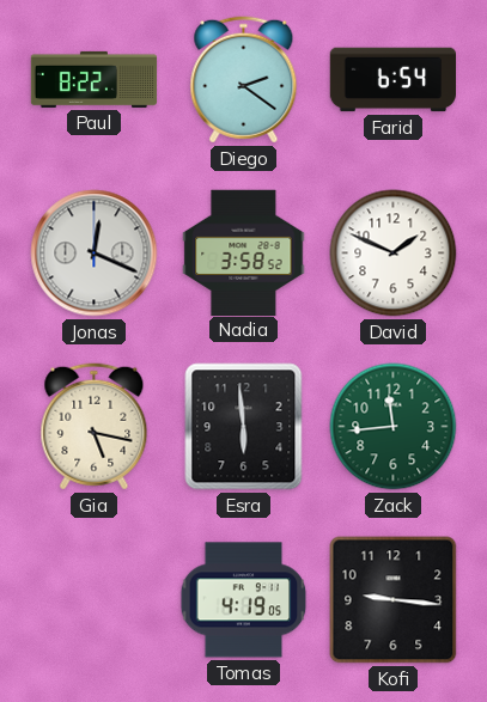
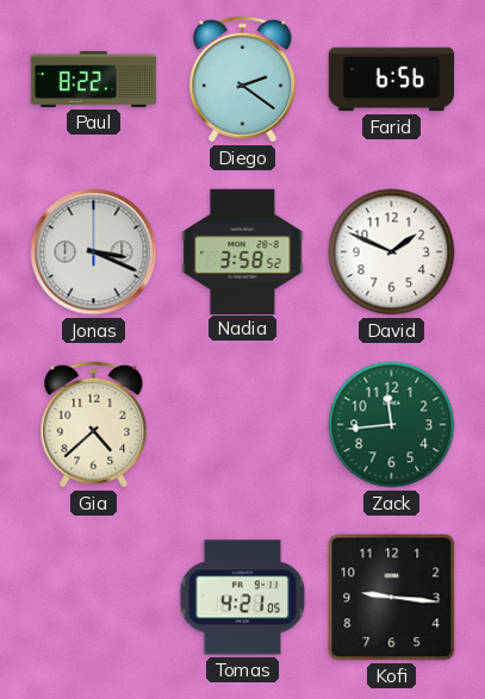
Farid: 6:54 -> 6:56
Jonas: 12:19 -> 3:19
Gia: 5:17 -> 4:38
Esra: 5:59 -> none
Tomas: 4:19 -> 4:21
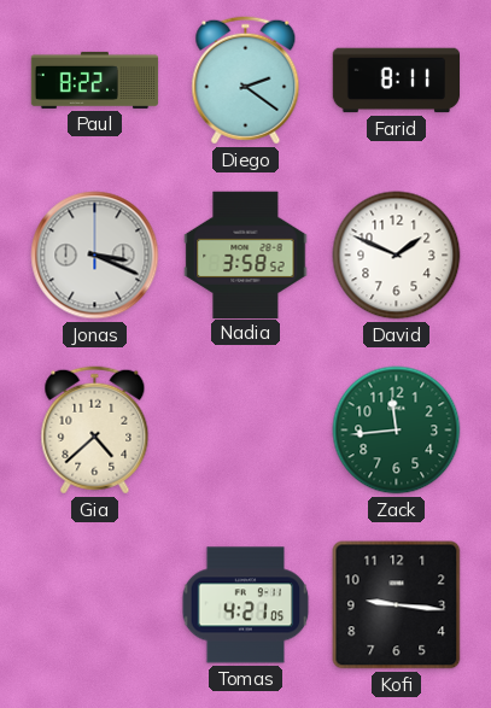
Farid: 6:56 -> 8:11
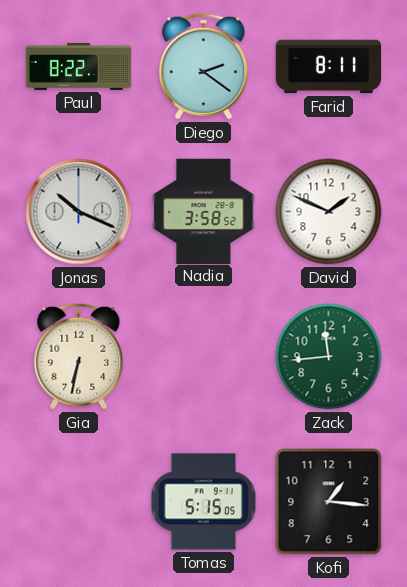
Jonas: 3:19 -> 10:19
Gia: 4:38 -> 6:32
Tomas: 4:21 -> 5:15
Kofi: 9:16 -> 1:16
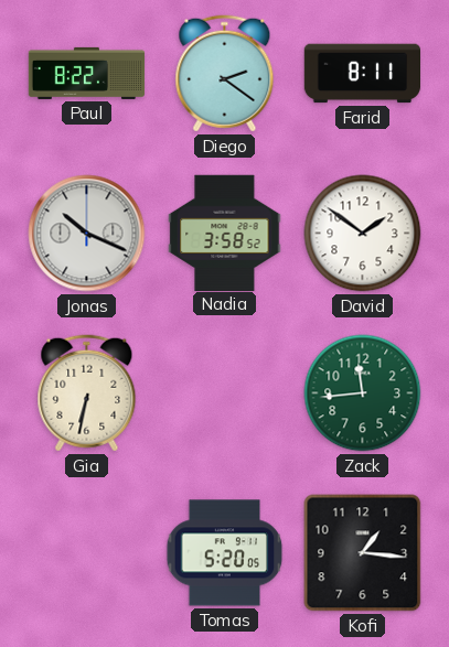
David: 1:49 -> 1:51
Tomas: 5:15 -> 5:20
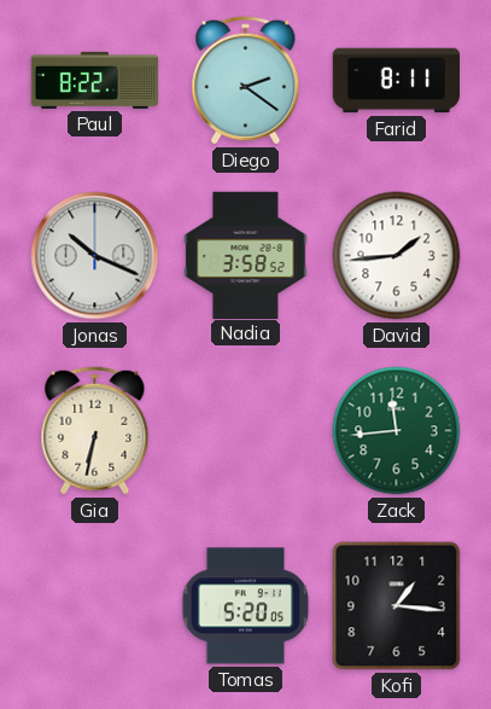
David: 1:51 -> 1:44
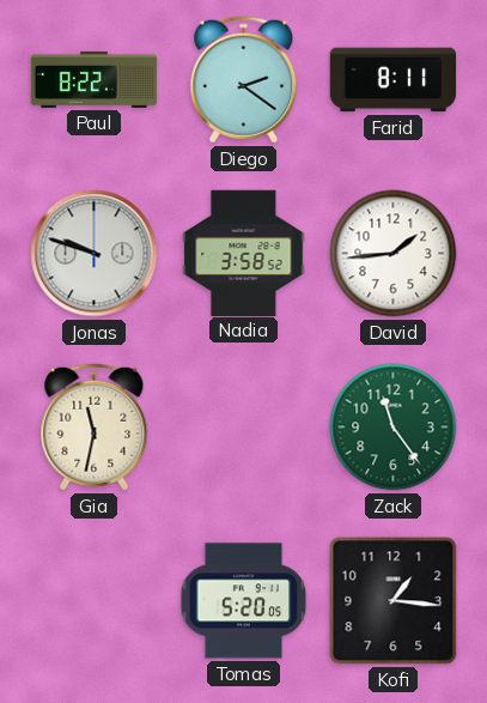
Jonas: 10:19 -> 9:48
Gia: 6:32 -> 11:32
Zack: 11:44 -> 11:24
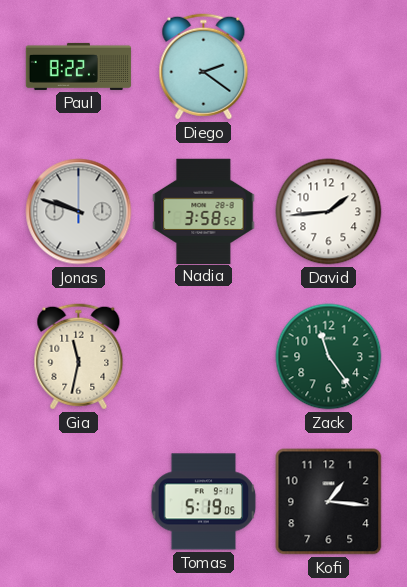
Farid: 8:11 -> none
Tomas: 5:20 -> 5:19
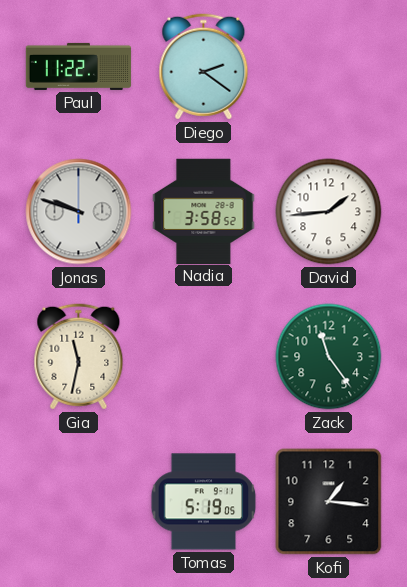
Paul: 8:22 -> 11:22
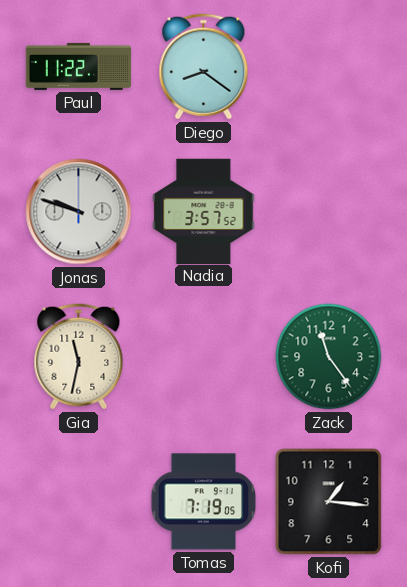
Diego: 2:21 -> 8:21
Nadia: 3:58 -> 3:57
David: 1:44 -> none
Tomas: 5:19 -> 7:19
